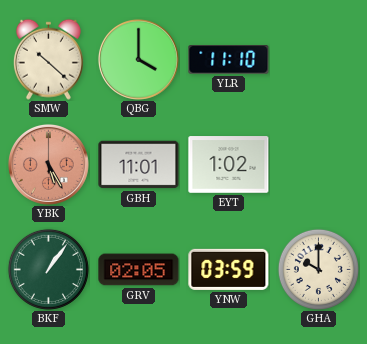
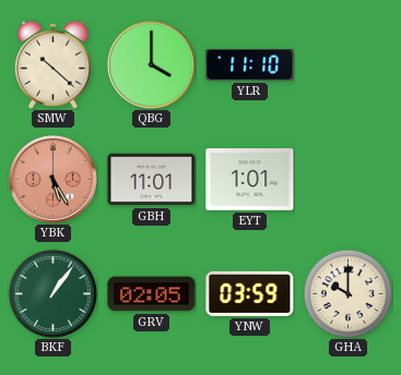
EYT: 1:02 -> 1:01
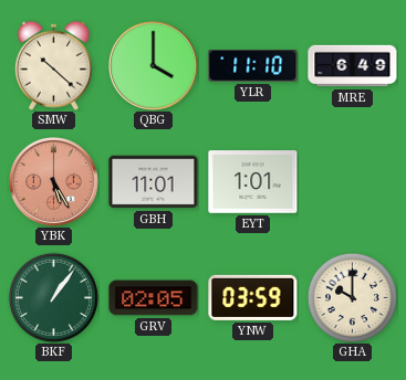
MRE: none -> 6:49
